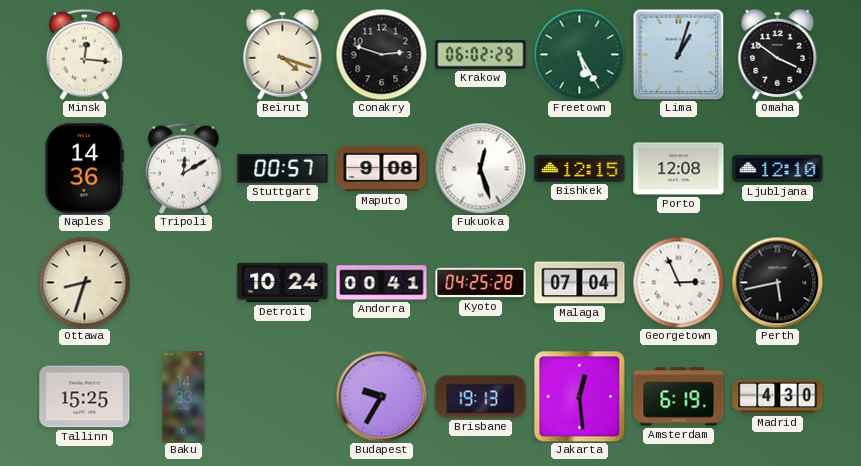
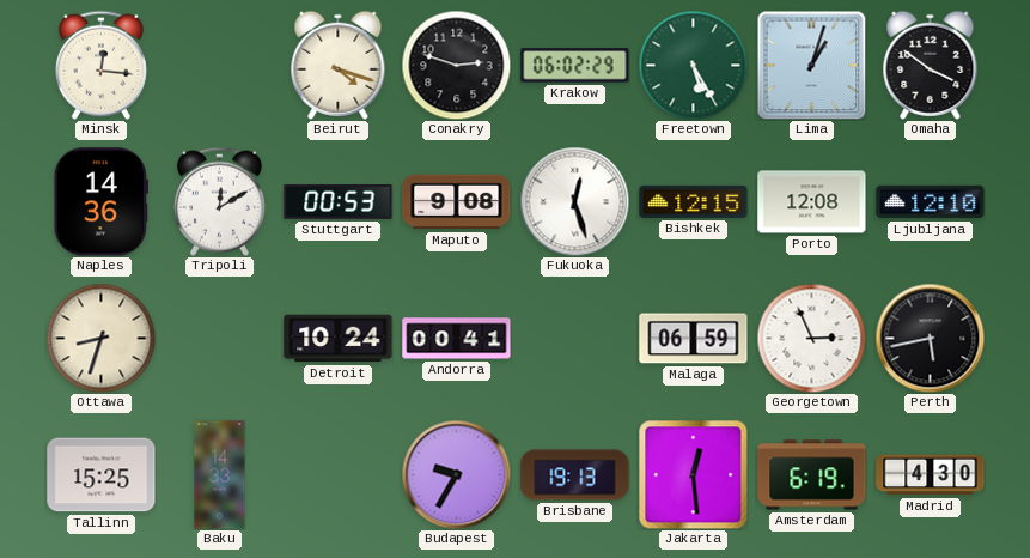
Stuttgart: 00:57 -> 00:53
Kyoto: 04:25 -> none
Malaga: 07:04 -> 06:59
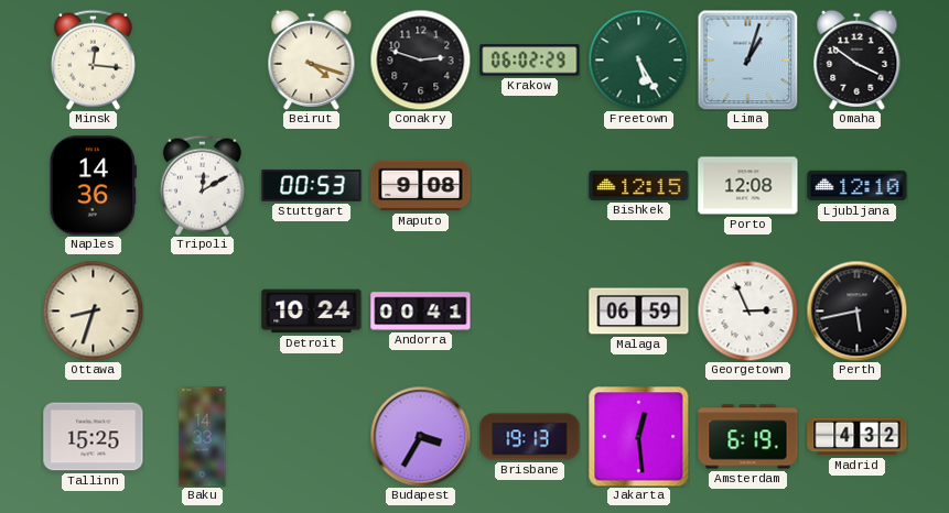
Fukuoka: 12:27 -> none
Budapest: 9:35 -> 3:35
Madrid: 4:30 -> 4:32
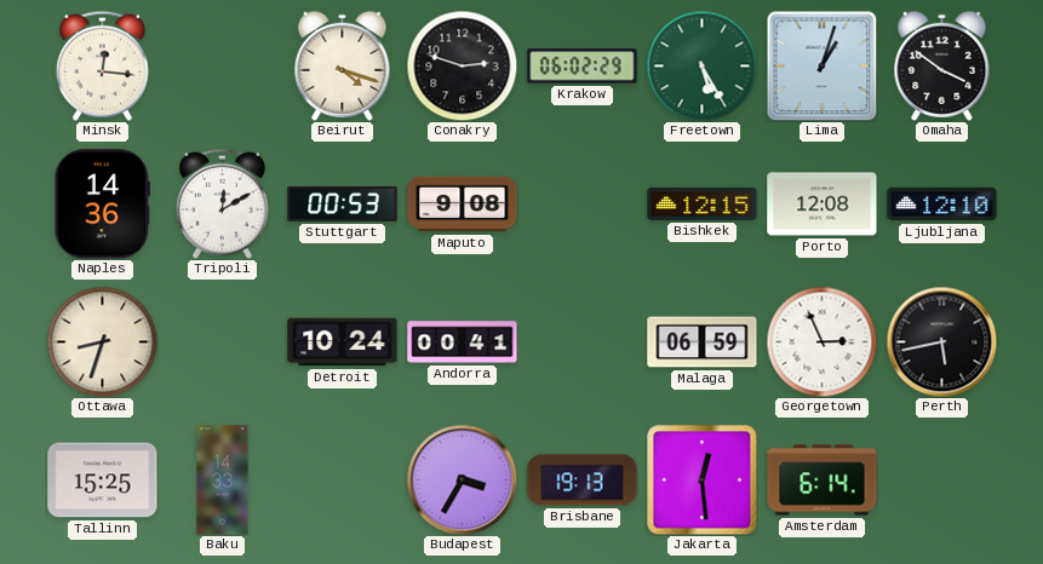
Amsterdam: 6:19 -> 6:14
Madrid: 4:32 -> none
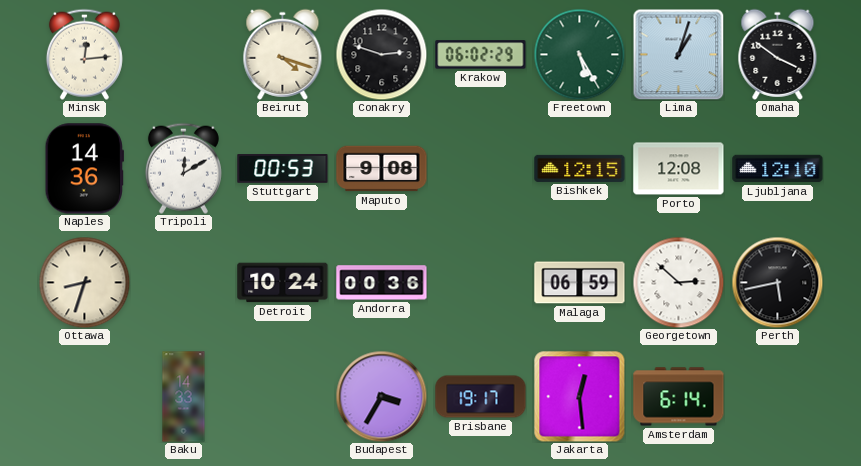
Minsk: 12:16 -> 12:14
Andorra: 00:41 -> 00:36
Georgetown: 2:56 -> 2:52
Tallinn: 15:25 -> none
Brisbane: 19:13 -> 19:17
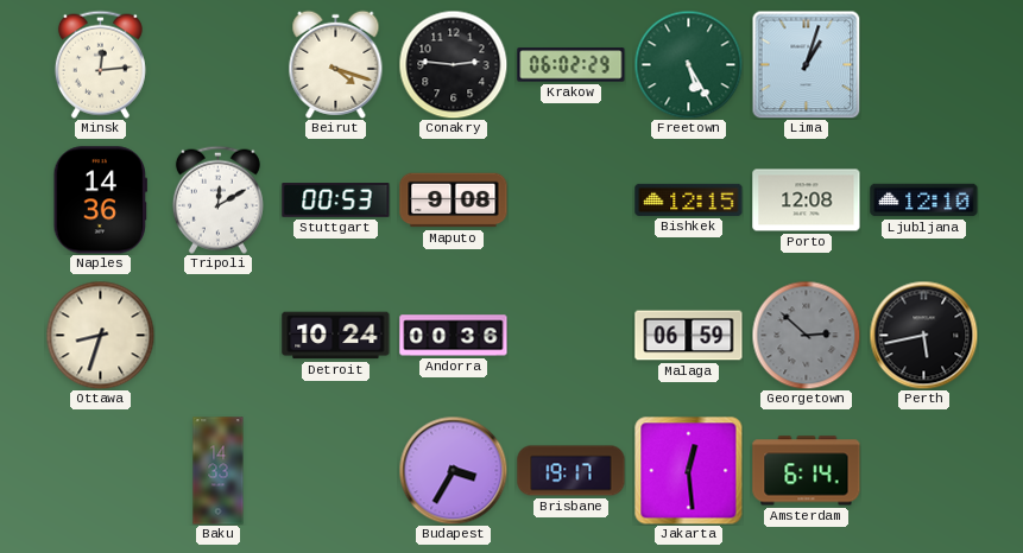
Conakry: 2:48 -> 2:46
Omaha: 3:51 -> none
Georgetown dial: white -> grey
